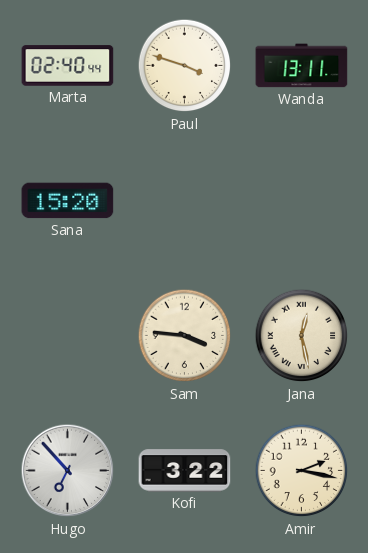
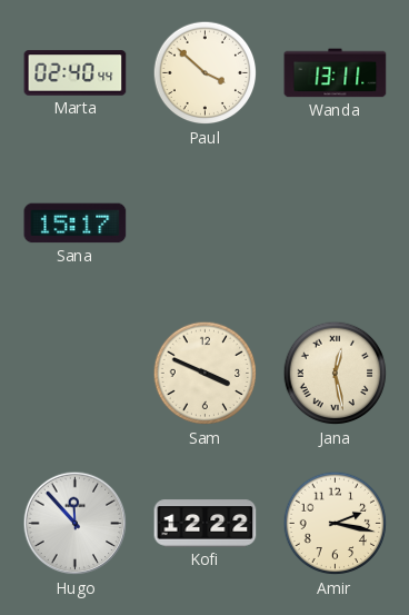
Paul: 3:48 -> 3:52
Sana: 15:20 -> 15:17
Sam: 3:46 -> 3:49
Hugo: 6:53 -> 11:53
Kofi: 3:22 -> 12:22
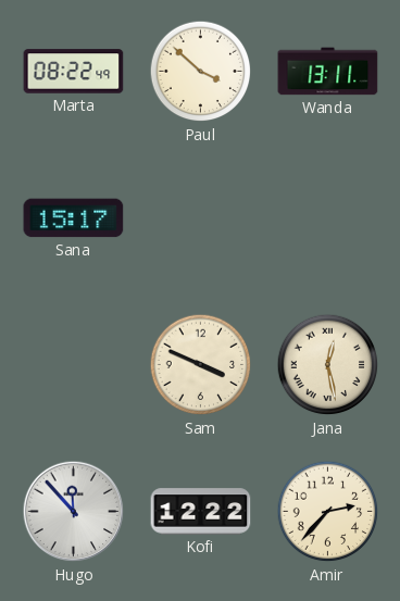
Marta: 02:40 -> 08:22
Amir: 2:17 -> 2:37
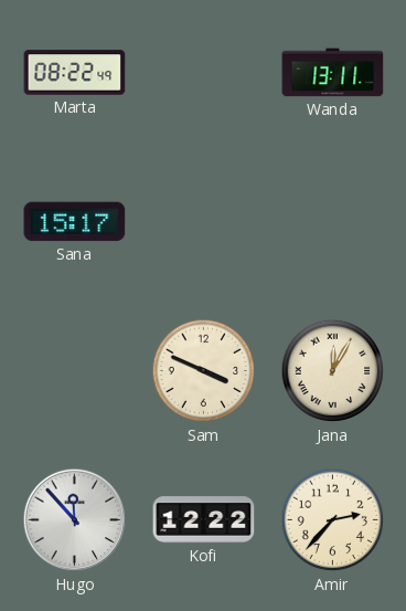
Paul: 3:52 -> none
Jana: 12:28 -> 12:05
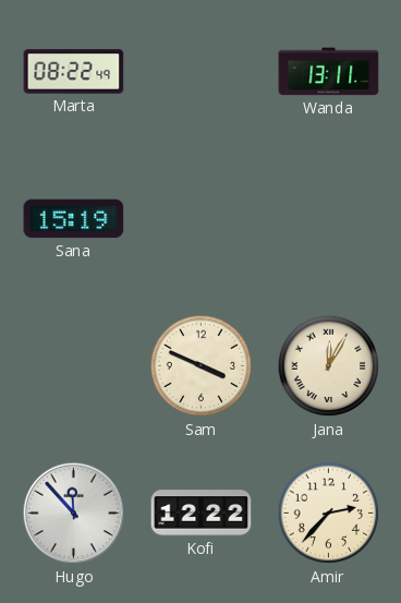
Sana: 15:17 -> 15:19
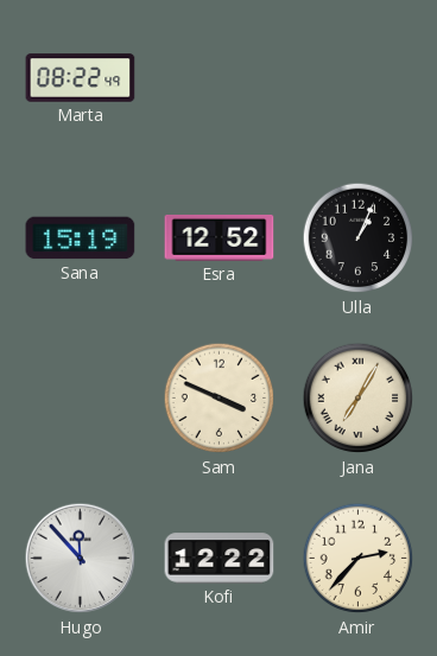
Wanda: 13:11 -> none
Esra: none -> 12:52
Ulla: none -> 1:04
Jana: 12:05 -> 7:05
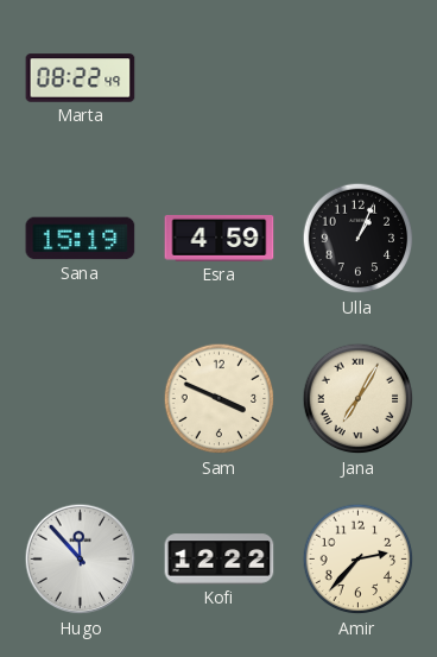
Esra: 12:52 -> 4:59
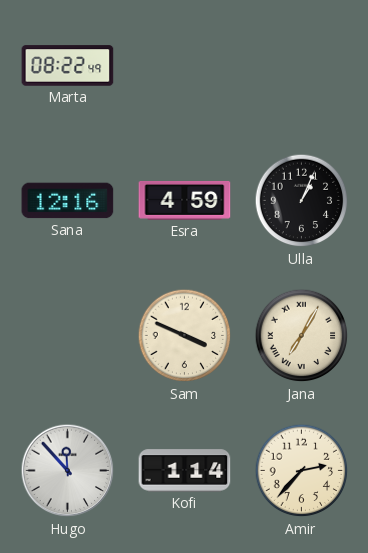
Sana: 15:19 -> 12:16
Kofi: 12:22 -> 1:14
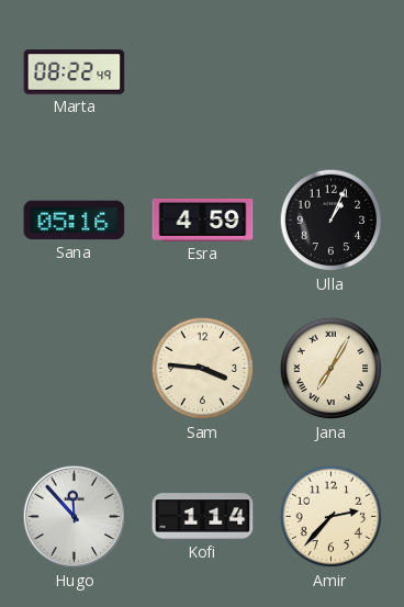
Sana: 12:16 -> 05:16
Sam: 3:49 -> 3:46
